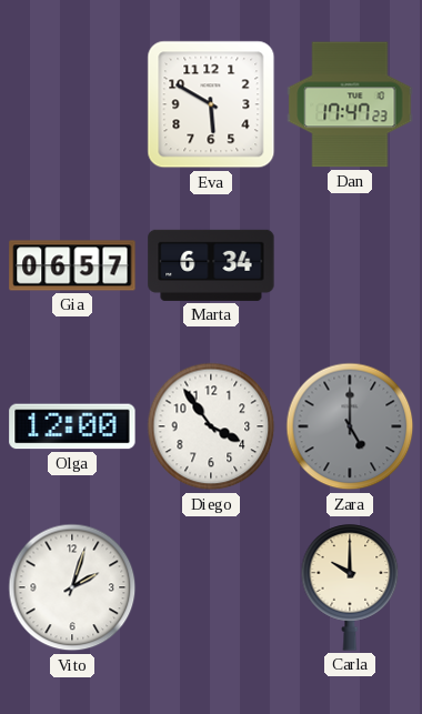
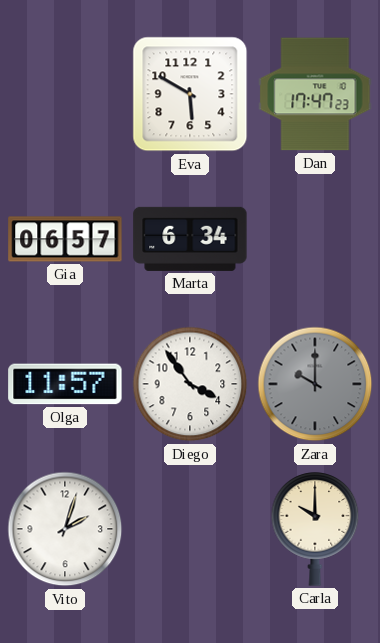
Olga: 12:00 -> 11:57
Zara: 5:00 -> 10:00
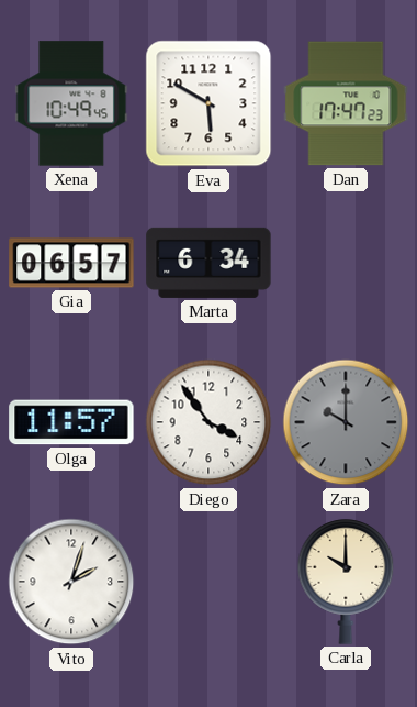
Xena: none -> 10:49
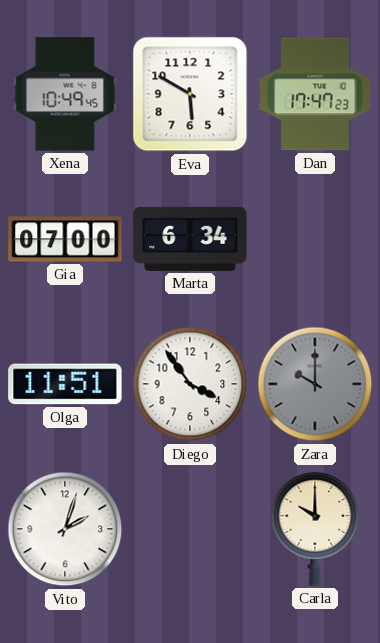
Gia: 06:57 -> 07:00
Olga: 11:57 -> 11:51
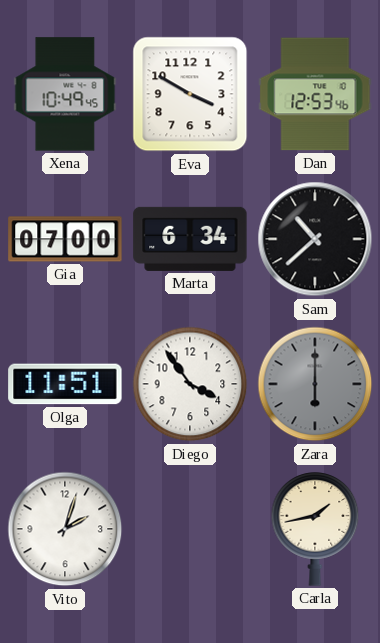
Eva: 5:50 -> 3:50
Dan: 17:47 -> 12:53
Sam: none -> 10:38
Zara: 10:00 -> 6:00
Carla: 10:00 -> 1:43
